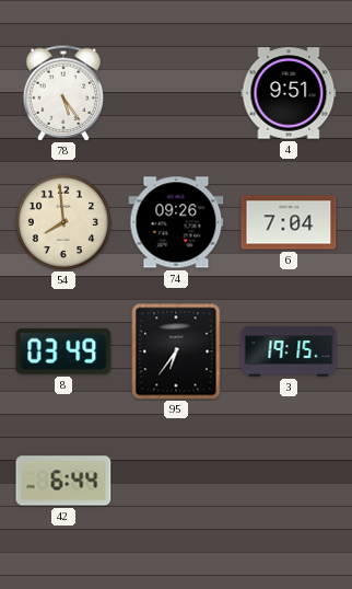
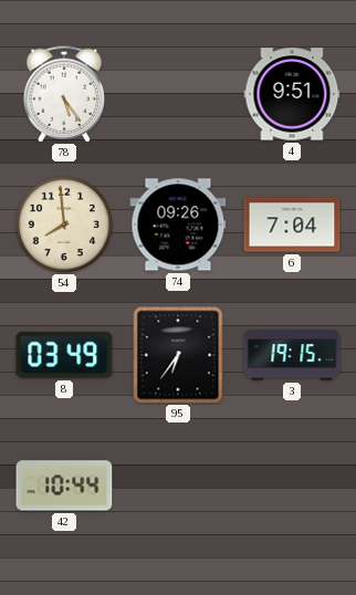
42: 6:44 -> 10:44
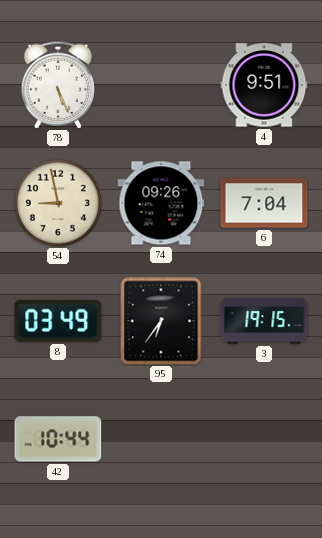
78: 5:24 -> 5:26
54: 7:59 -> 8:58
